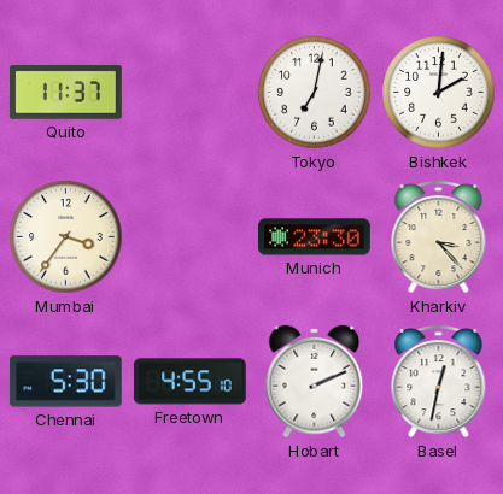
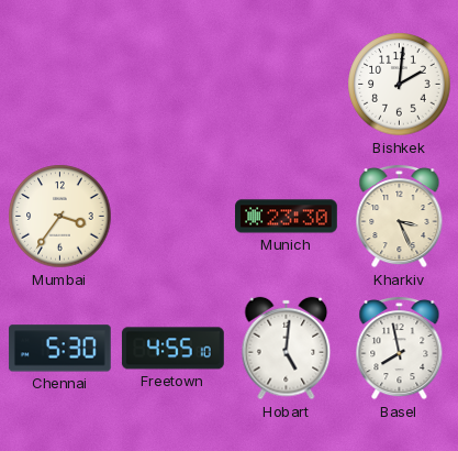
Quito: 11:37 -> none
Tokyo: 7:02 -> none
Kharkiv: 3:23 -> 3:26
Hobart: 2:11 -> 5:01
Basel: 12:32 -> 7:58
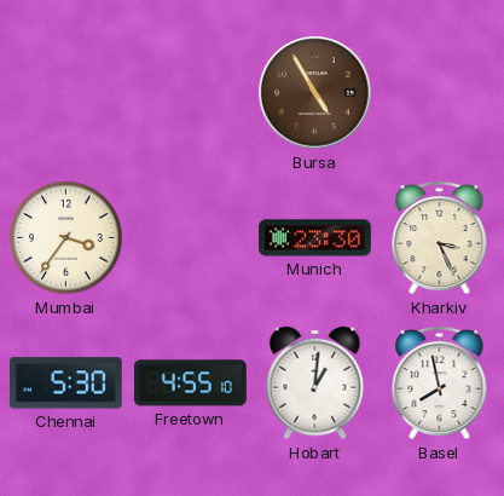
Bursa: none -> 4:55
Bishkek: 2:01 -> none
Hobart: 5:01 -> 1:01
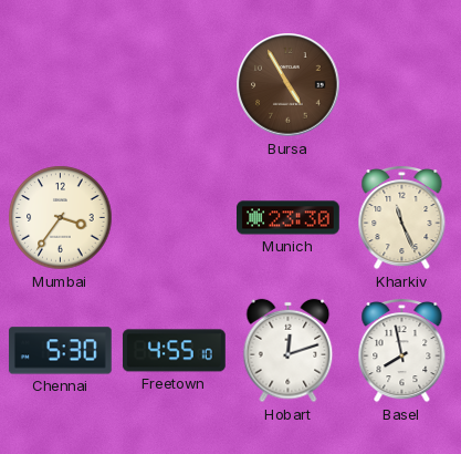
Kharkiv: 3:26 -> 11:26
Hobart: 1:01 -> 12:12
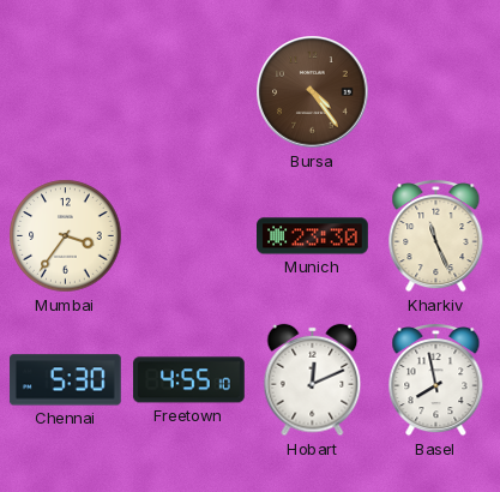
Bursa: 4:55 -> 4:24
Hobart: 12:12 -> 12:11
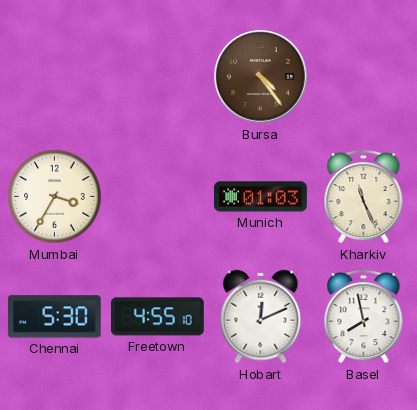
Mumbai: 3:36 -> 3:35
Munich: 23:30 -> 01:03
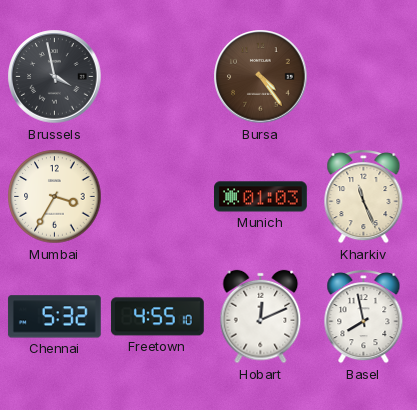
Brussels: none -> 3:58
Chennai: 5:30 -> 5:32
